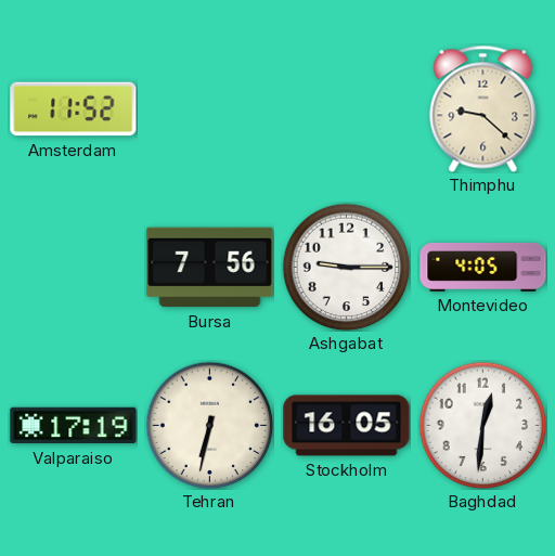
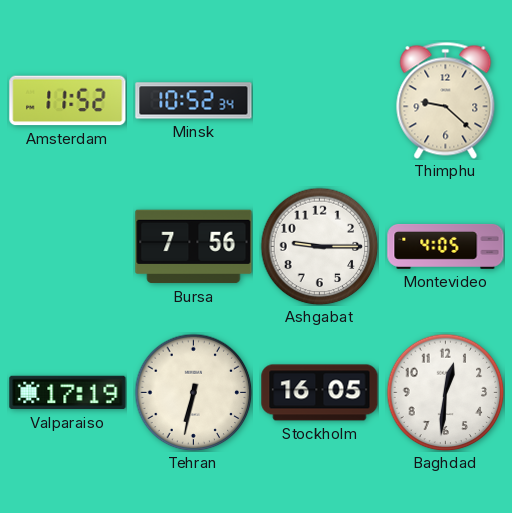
Minsk: none -> 10:52
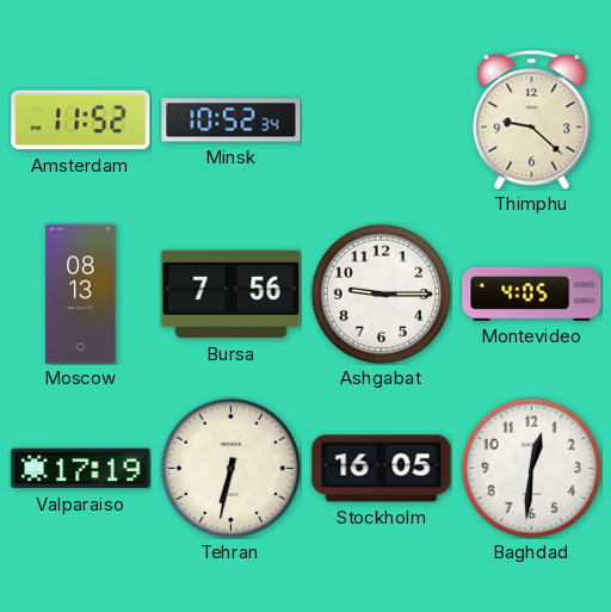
Moscow: none -> 08:13
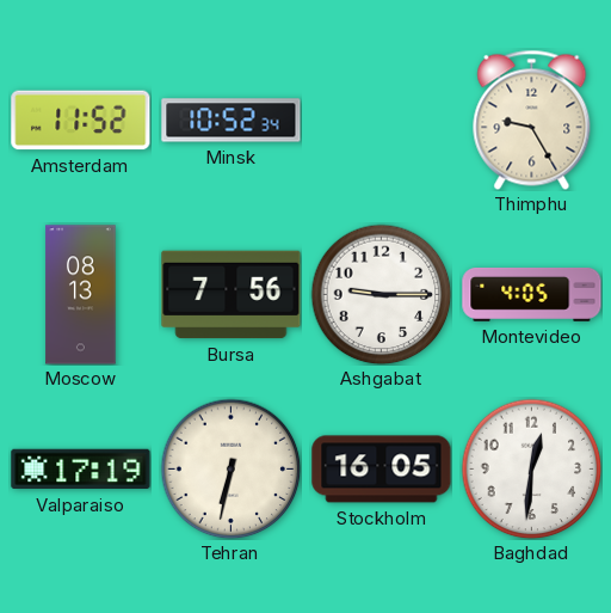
Thimphu: 9:22 -> 9:25
